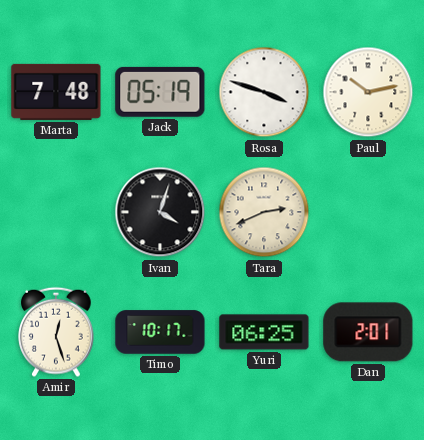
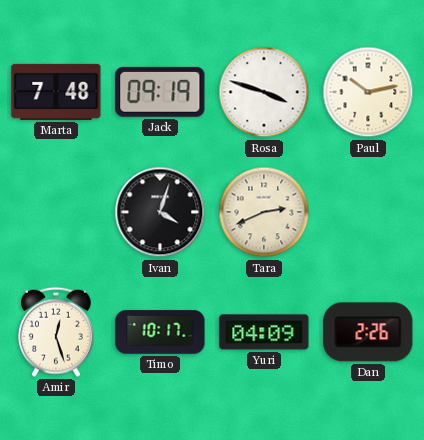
Jack: 05:19 -> 09:19
Yuri: 06:25 -> 04:09
Dan: 2:01 -> 2:26
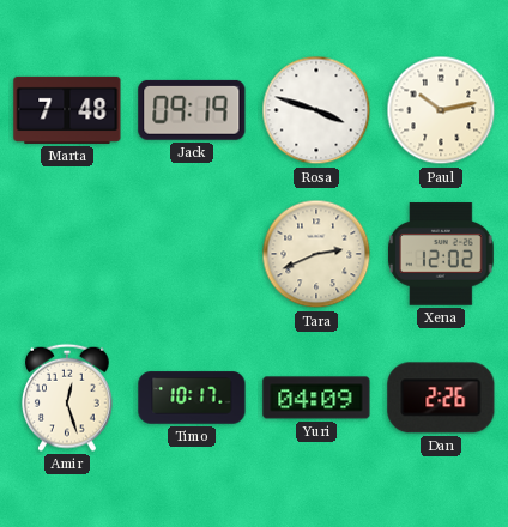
Ivan: 4:03 -> none
Xena: none -> 12:02
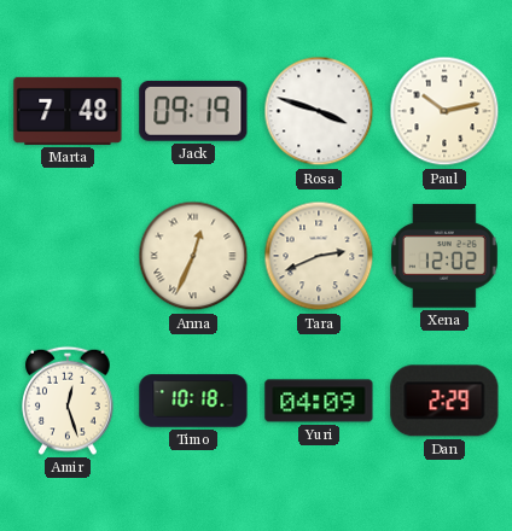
Anna: none -> 12:34
Timo: 10:17 -> 10:18
Dan: 2:26 -> 2:29
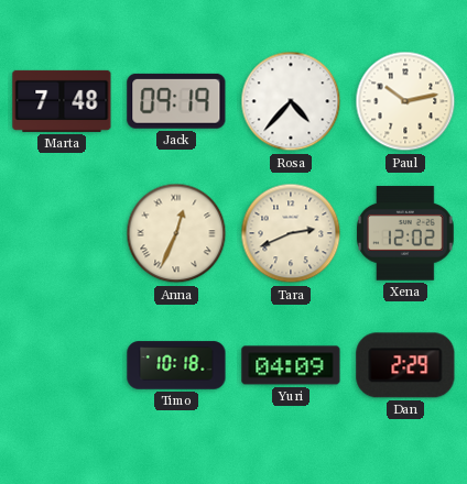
Rosa: 3:48 -> 4:37
Amir: 12:27 -> none
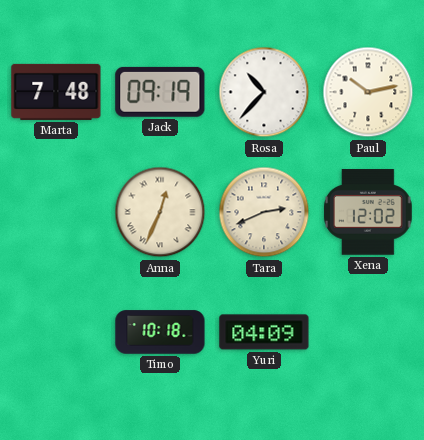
Rosa: 4:37 -> 10:37
Dan: 2:29 -> none
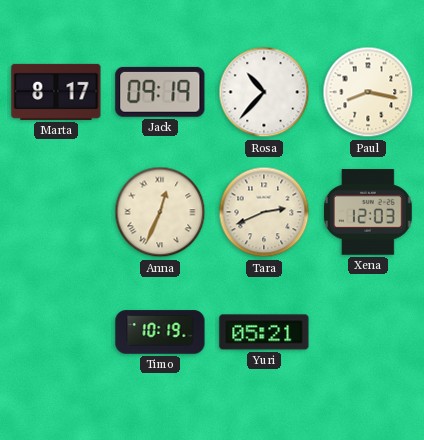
Marta: 7:48 -> 8:17
Paul: 10:13 -> 8:17
Xena: 12:02 -> 12:03
Timo: 10:18 -> 10:19
Yuri: 04:09 -> 05:21
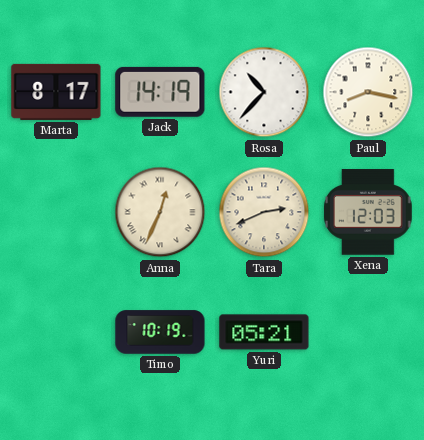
Jack: 09:19 -> 14:19
